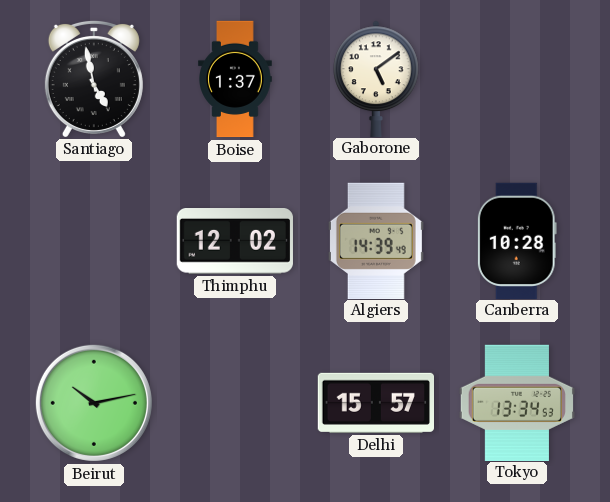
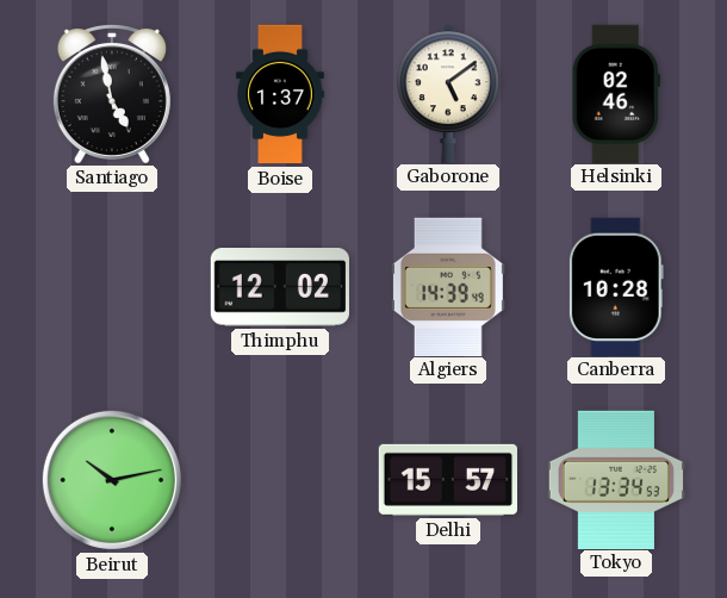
Helsinki: none -> 02:46
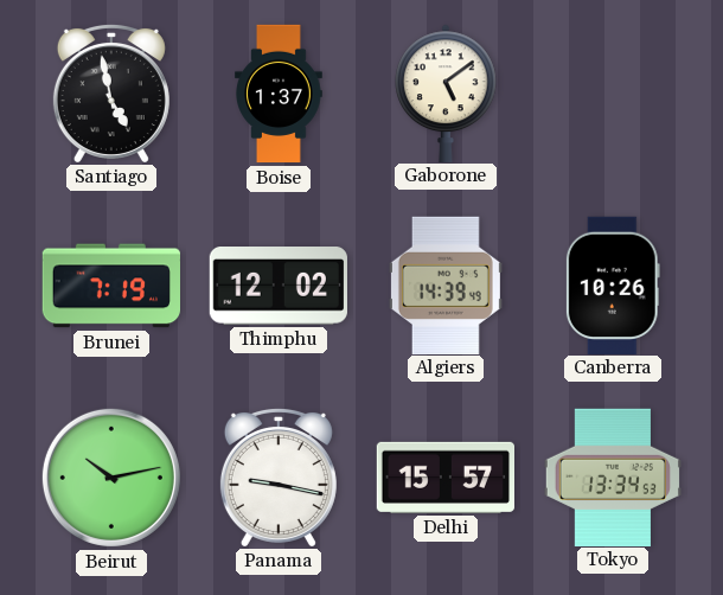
Helsinki: 02:46 -> none
Brunei: none -> 7:19
Canberra: 10:28 -> 10:26
Panama: none -> 9:17
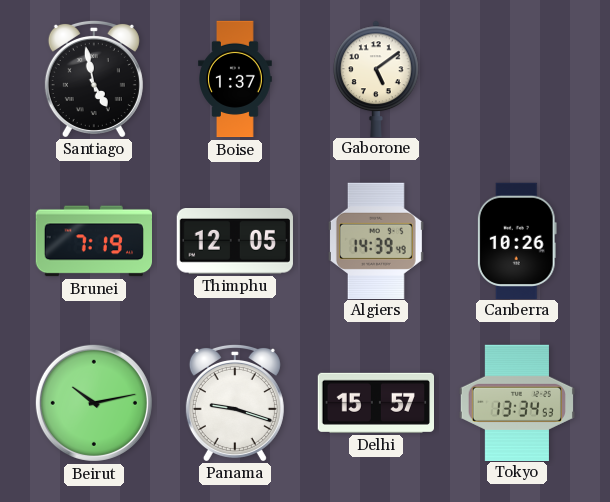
Thimphu: 12:02 -> 12:05
Panama: 9:17 -> 9:18
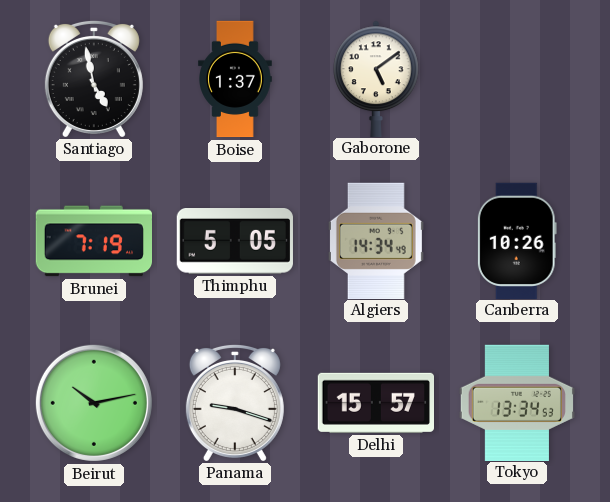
Thimphu: 12:05 -> 5:05
Algiers: 14:39 -> 14:34
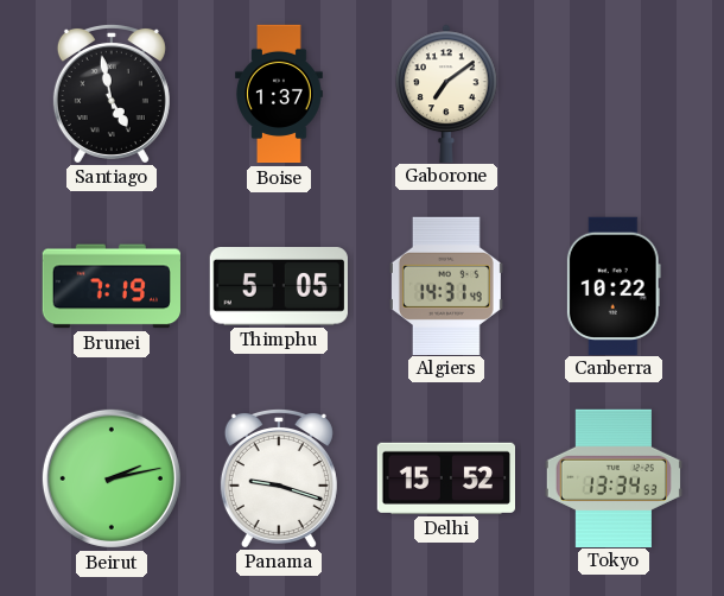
Gaborone: 5:09 -> 7:09
Algiers: 14:34 -> 14:31
Canberra: 10:26 -> 10:22
Beirut: 10:13 -> 2:13
Delhi: 15:57 -> 15:52
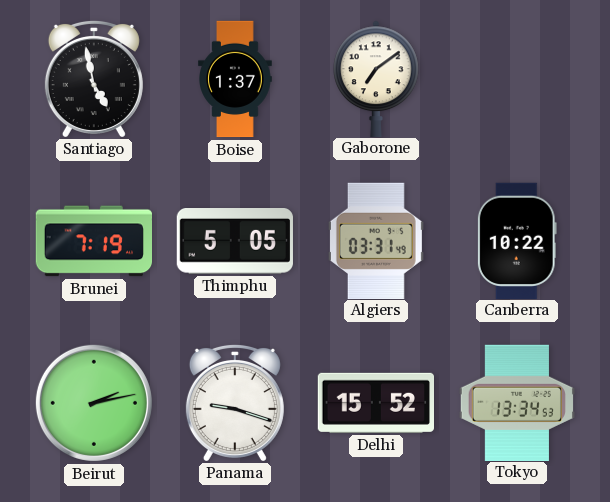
Algiers: 14:31 -> 03:31
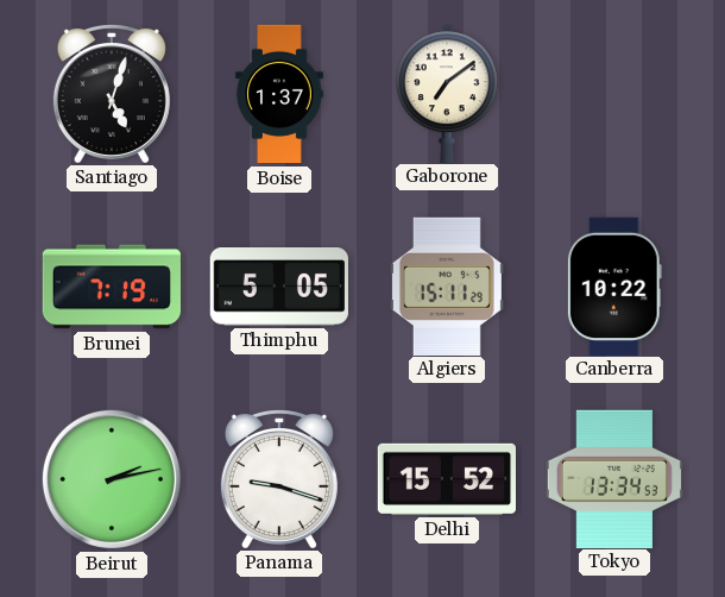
Santiago: 4:58 -> 5:03
Algiers: 03:31 -> 15:11
